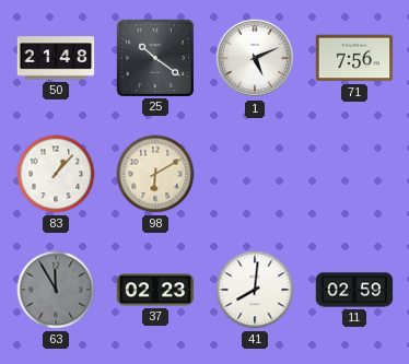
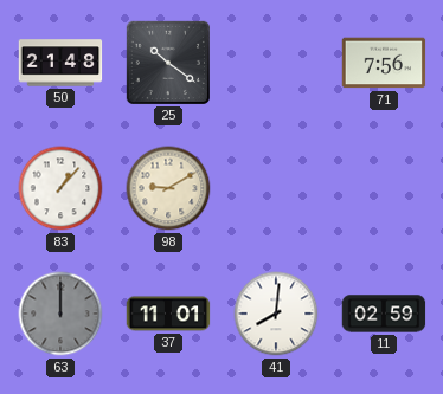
1: 5:11 -> none
98: 6:10 -> 9:10
63: 11:55 -> 12:00
37: 02:23 -> 11:01
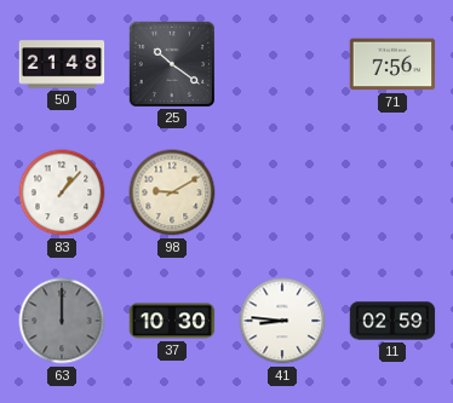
37: 11:01 -> 10:30
41: 8:01 -> 8:46
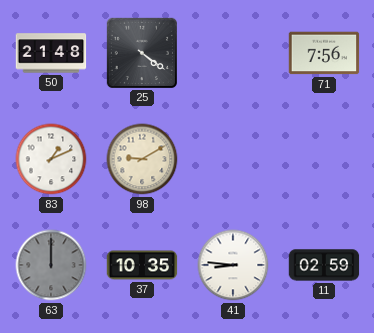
25: 10:21 -> 4:21
83: 1:07 -> 1:11
37: 10:30 -> 10:35
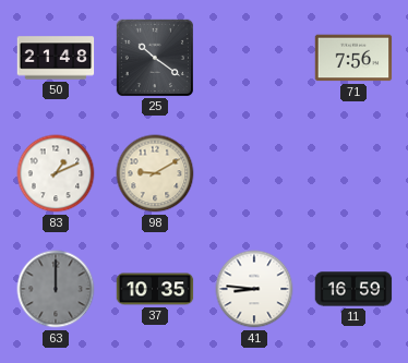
25: 4:21 -> 10:21
11: 02:59 -> 16:59
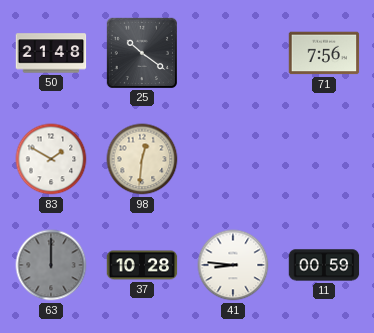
83: 1:11 -> 1:50
98: 9:10 -> 12:31
37: 10:35 -> 10:28
11: 16:59 -> 00:59
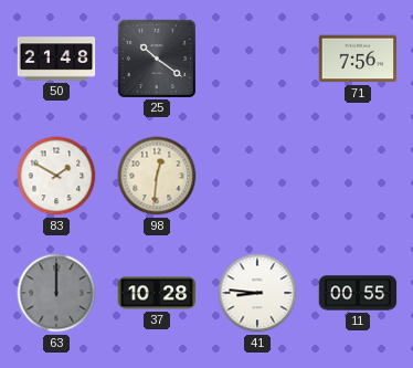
11: 00:59 -> 00:55
